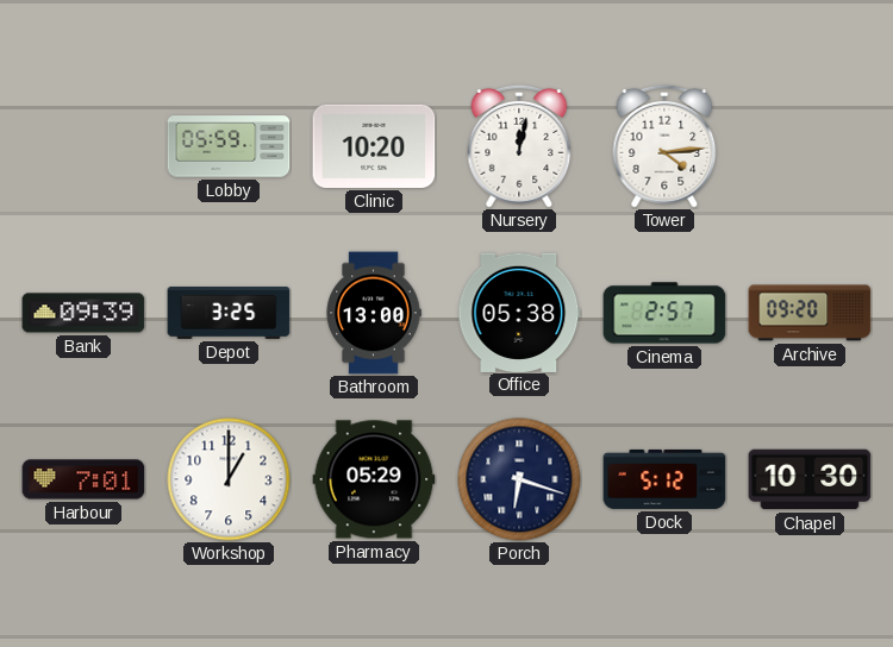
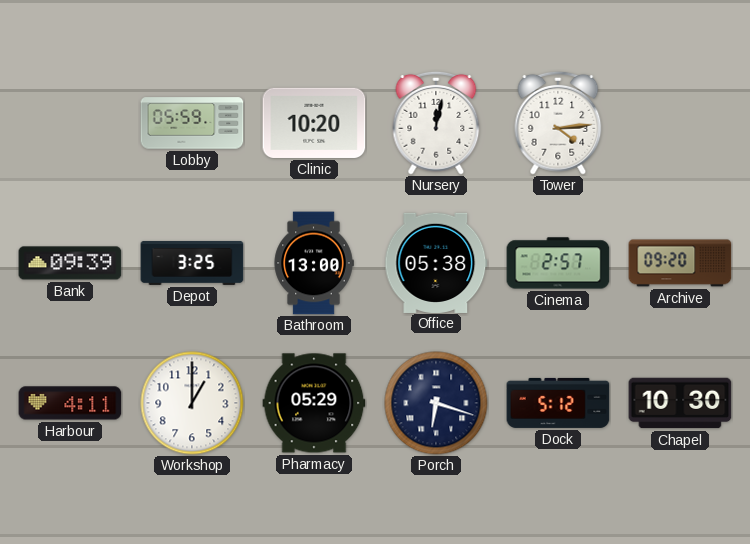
Harbour: 7:01 -> 4:11
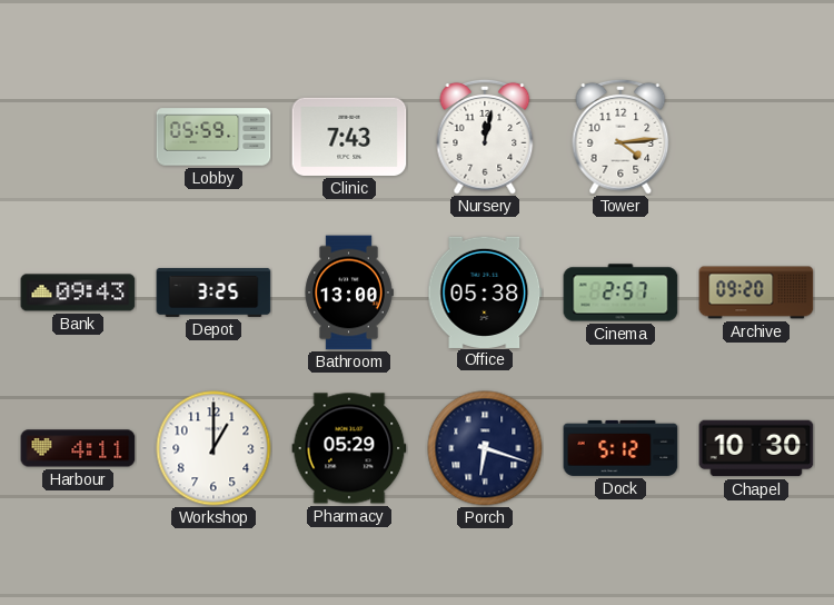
Clinic: 10:20 -> 7:43
Bank: 09:39 -> 09:43
